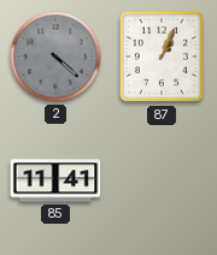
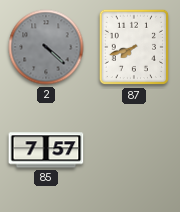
87: 1:04 -> 7:42
85: 11:41 -> 7:57
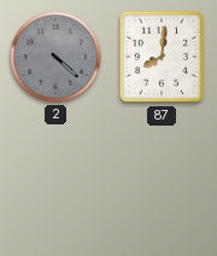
87: 7:42 -> 8:01
85: 7:57 -> none
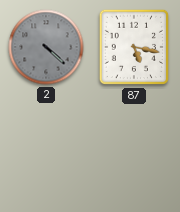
87: 8:01 -> 5:17
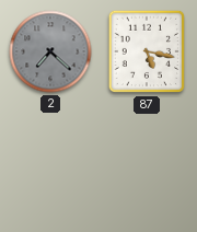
2: 4:22 -> 7:22
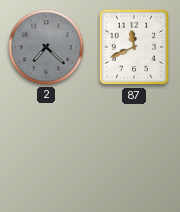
87: 5:17 -> 11:41
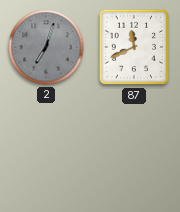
2: 7:22 -> 7:03
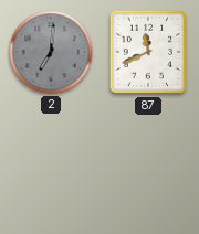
2: 7:03 -> 7:01
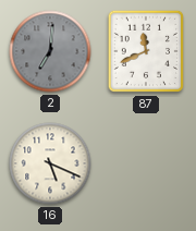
16: none -> 5:19
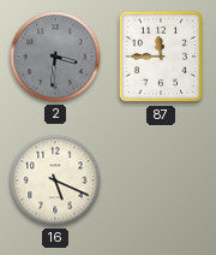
2: 7:01 -> 3:31
87: 11:41 -> 11:45
